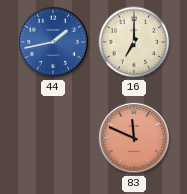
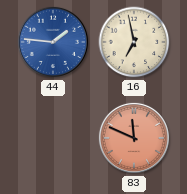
44: 1:43 -> 1:46
16: 7:00 -> 6:58
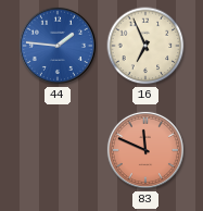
16: 6:58 -> 6:56
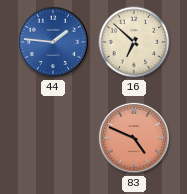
16: 6:56 -> 6:52
83: 11:49 -> 4:49
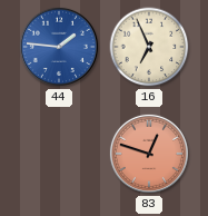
16: 6:52 -> 6:56
83: 4:49 -> 12:48
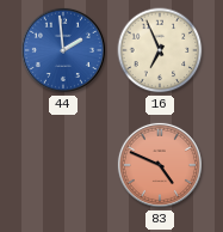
44: 1:46 -> 1:59
83: 12:48 -> 4:49
